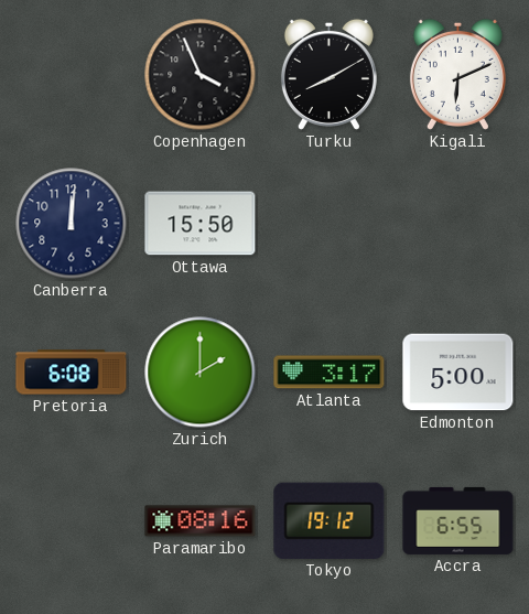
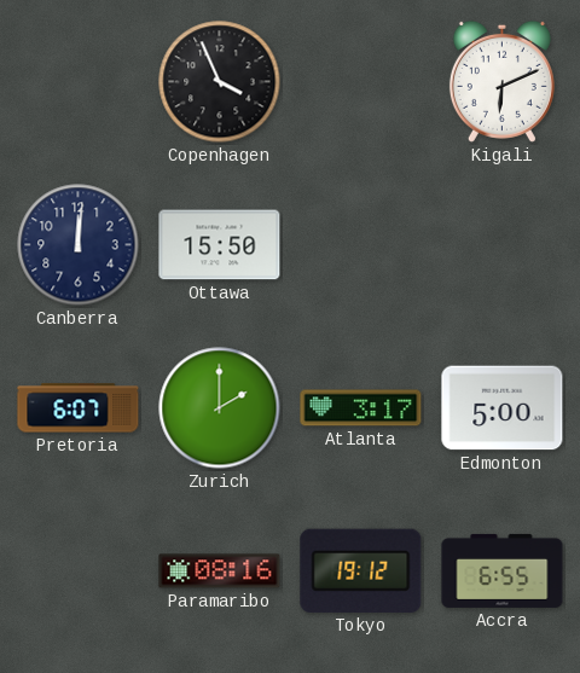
Turku: 8:10 -> none
Pretoria: 6:08 -> 6:07
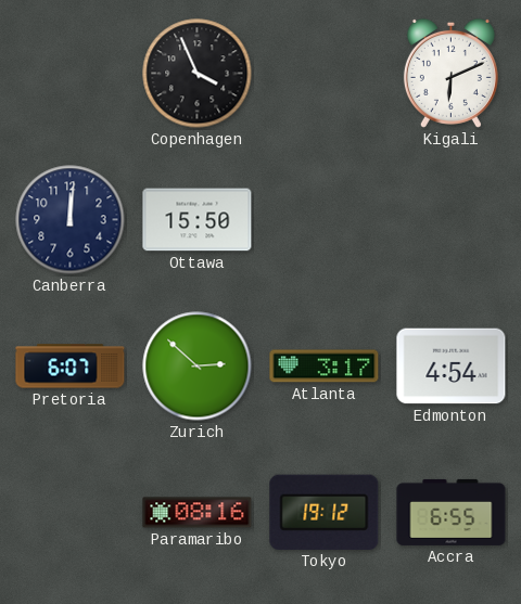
Zurich: 2:00 -> 2:52
Edmonton: 5:00 -> 4:54
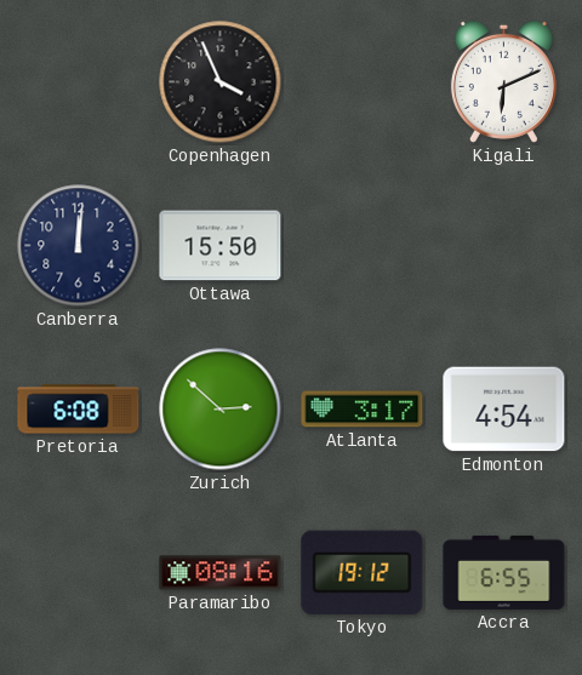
Pretoria: 6:07 -> 6:08
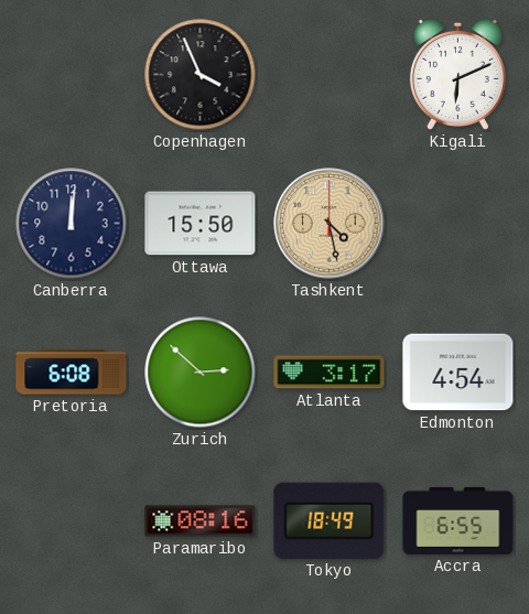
Tashkent: none -> 4:28
Tokyo: 19:12 -> 18:49
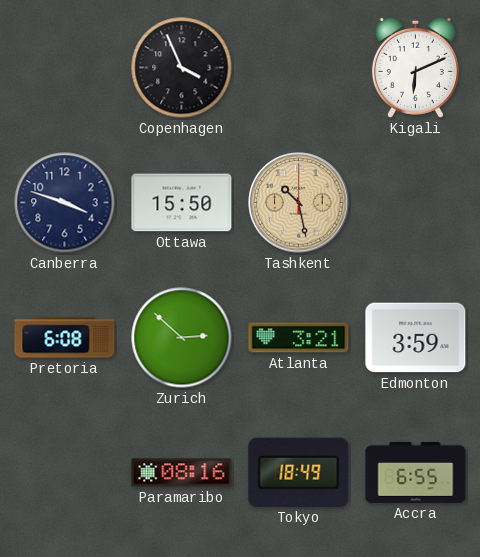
Canberra: 12:01 -> 3:48
Tashkent: 4:28 -> 10:28
Atlanta: 3:17 -> 3:21
Edmonton: 4:54 -> 3:59
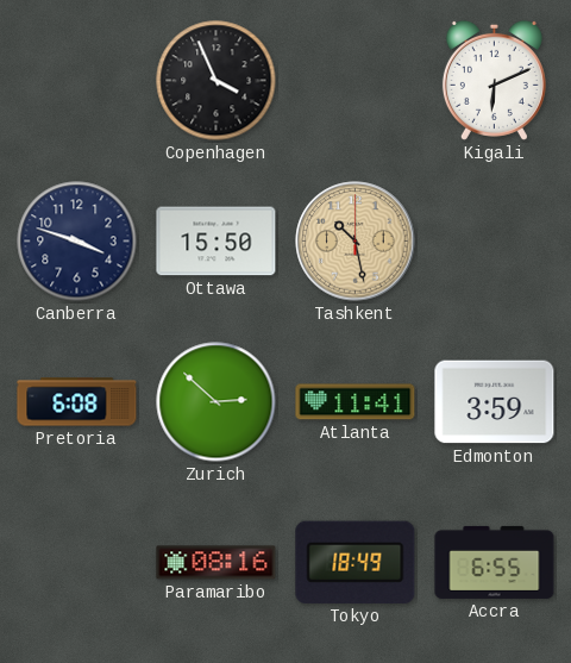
Atlanta: 3:21 -> 11:41
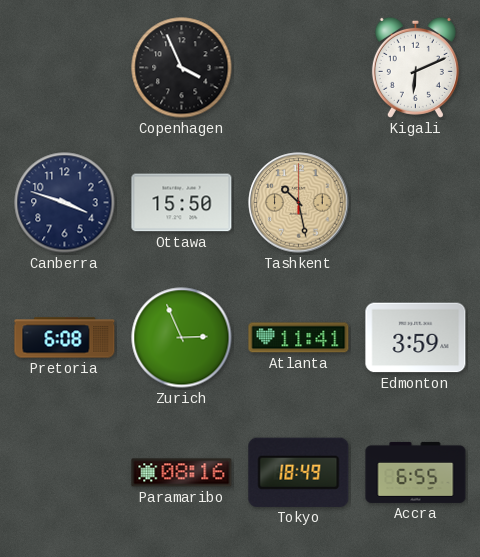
Zurich: 2:52 -> 2:56
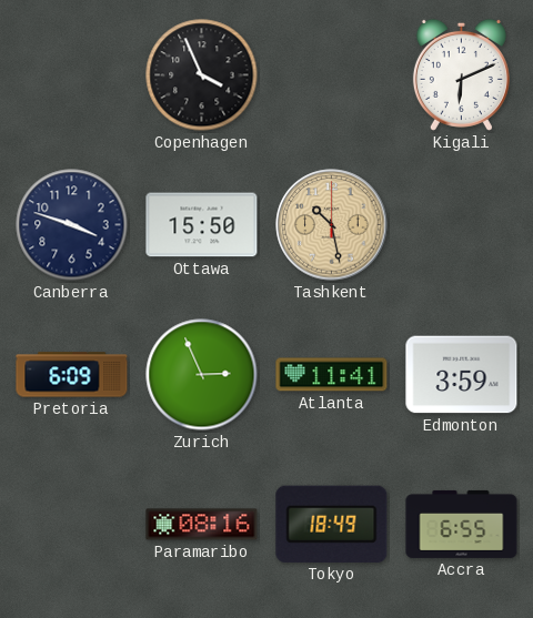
Pretoria: 6:08 -> 6:09
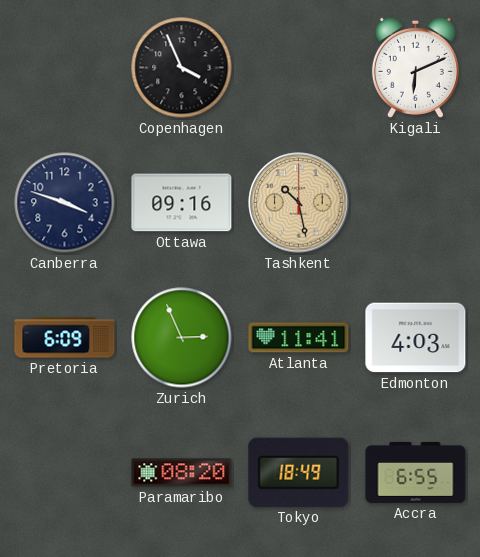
Ottawa: 15:50 -> 09:16
Edmonton: 3:59 -> 4:03
Paramaribo: 08:16 -> 08:20
